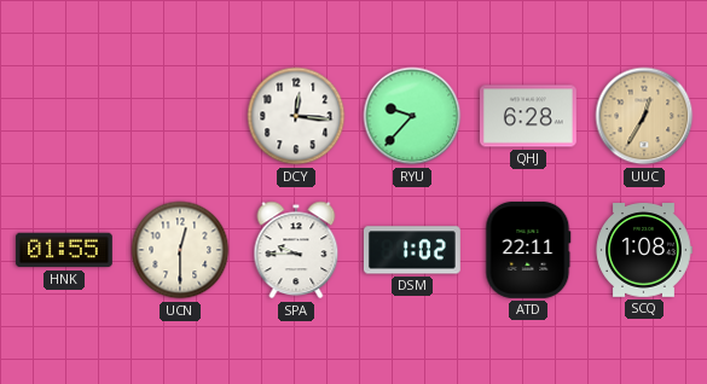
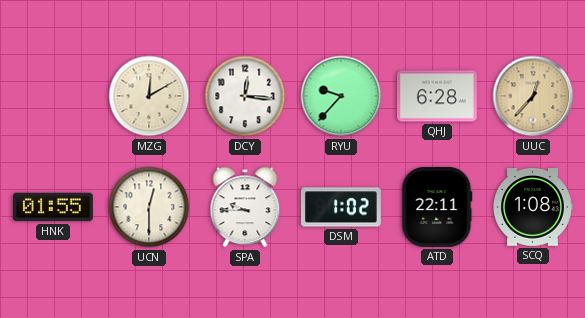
MZG: none -> 12:10
UUC: 12:35 -> 12:37
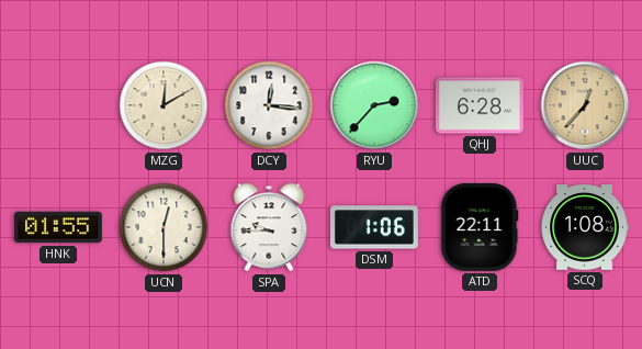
RYU: 9:37 -> 2:37
DSM: 1:02 -> 1:06
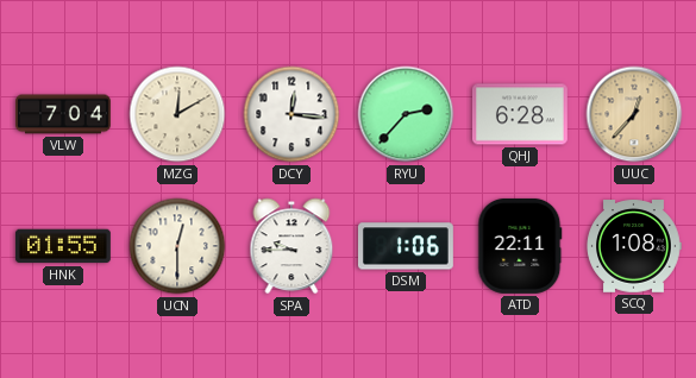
VLW: none -> 7:04
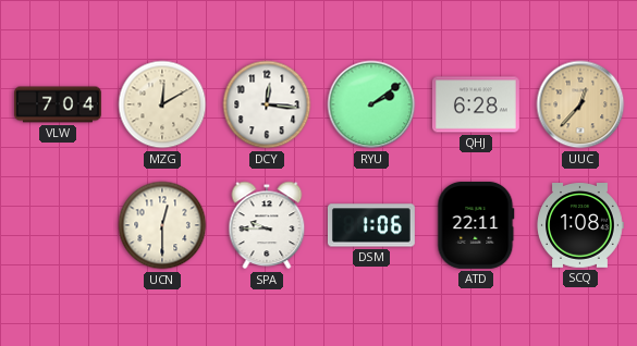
RYU: 2:37 -> 2:09
HNK: 01:55 -> none
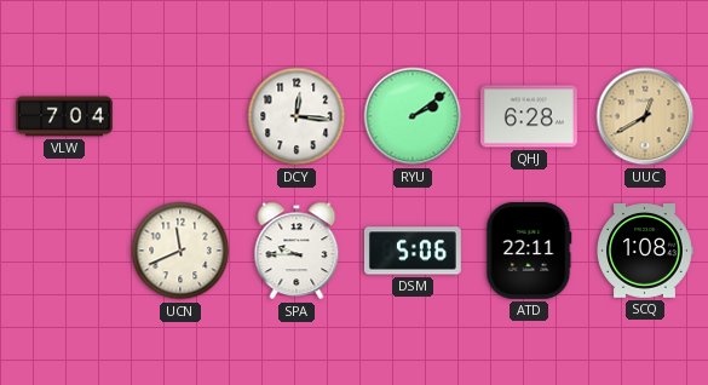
MZG: 12:10 -> none
UUC: 12:37 -> 12:40
UCN: 12:30 -> 11:41
DSM: 1:06 -> 5:06
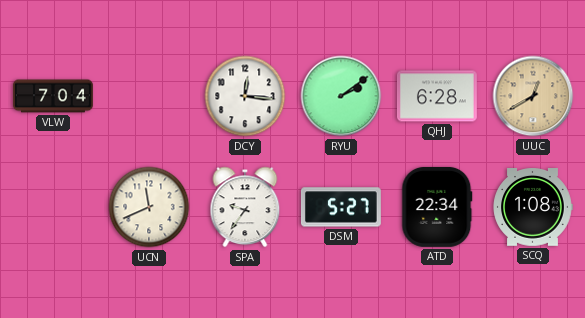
SPA: 9:45 -> 9:36
DSM: 5:06 -> 5:27
ATD: 22:11 -> 22:34
